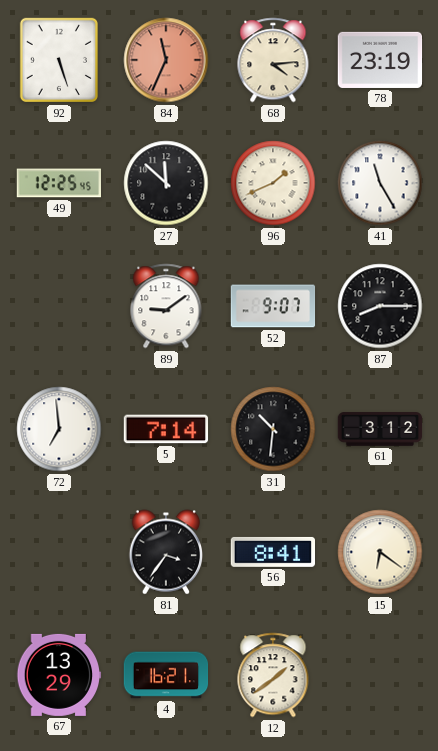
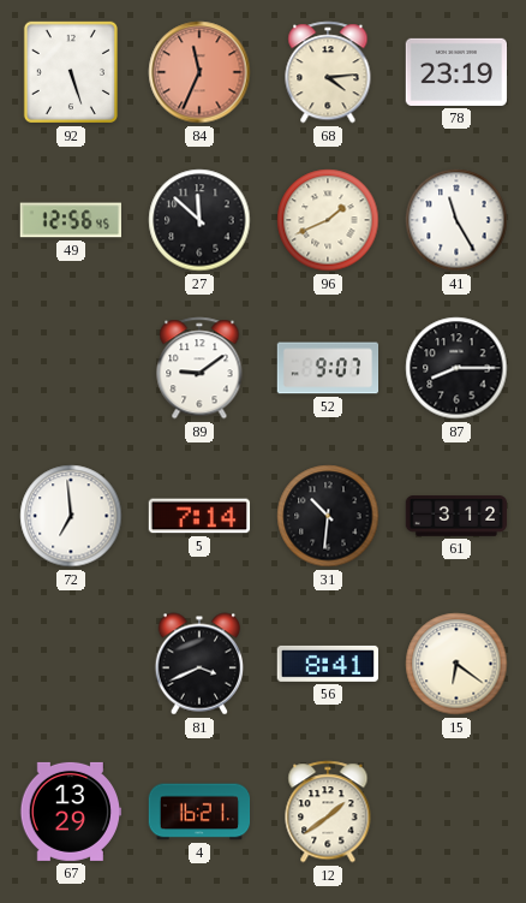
49: 12:25 -> 12:56
81: 3:36 -> 3:41
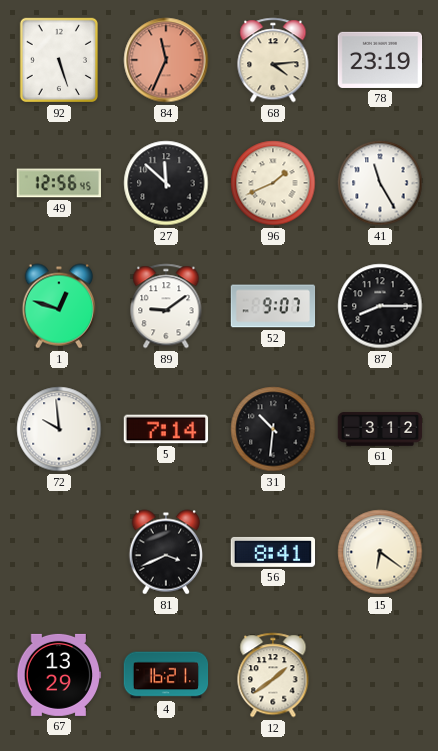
1: none -> 12:48
72: 6:59 -> 9:59
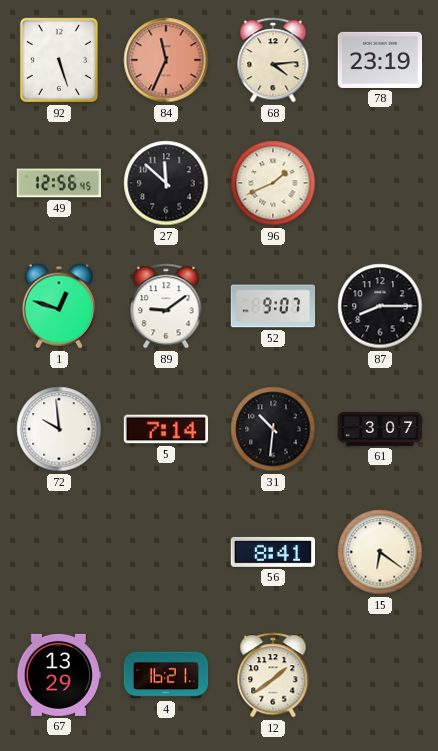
41: 11:25 -> none
61: 3:12 -> 3:07
81: 3:41 -> none
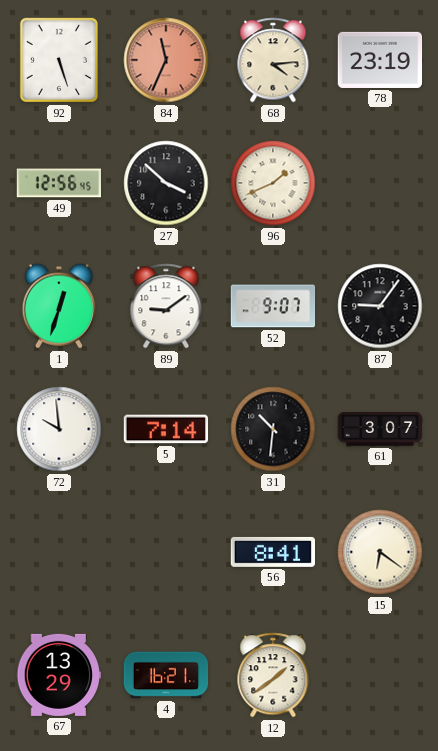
27: 11:52 -> 3:52
1: 12:48 -> 12:33
87: 8:15 -> 9:06
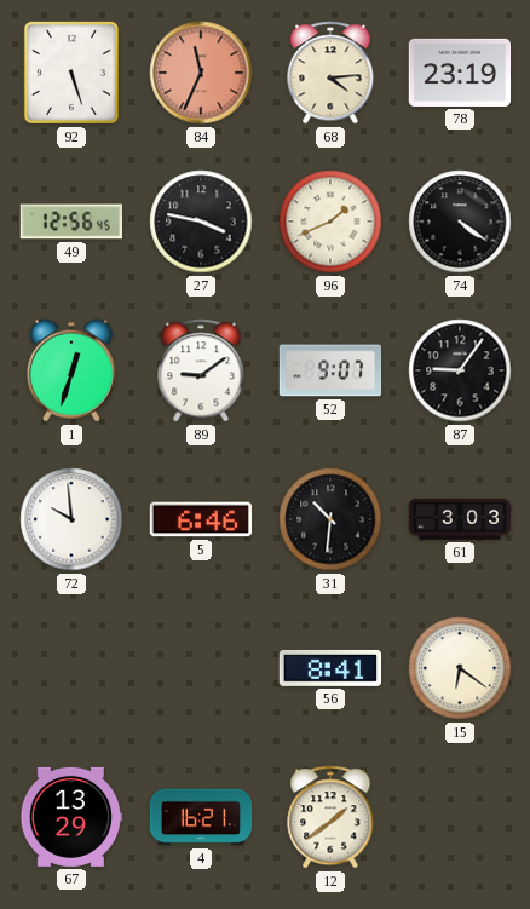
27: 3:52 -> 3:47
74: none -> 4:21
5: 7:14 -> 6:46
61: 3:07 -> 3:03
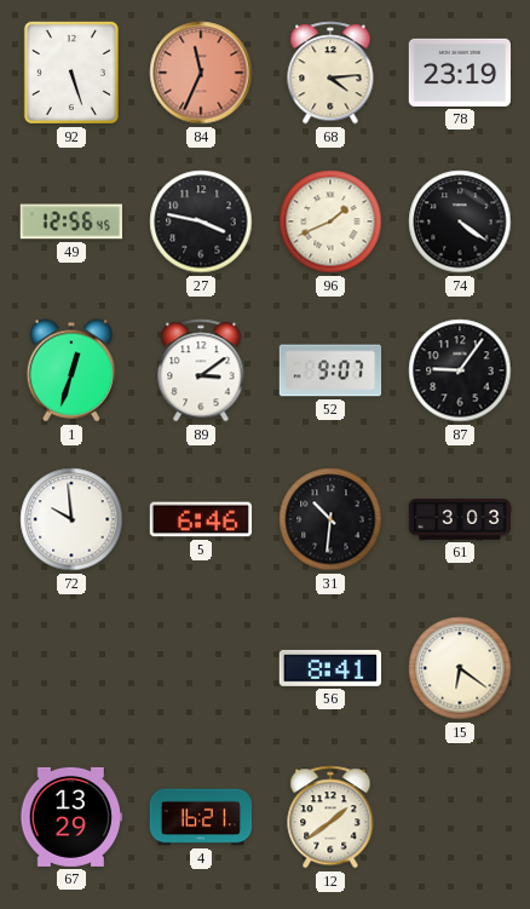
89: 9:09 -> 3:09
